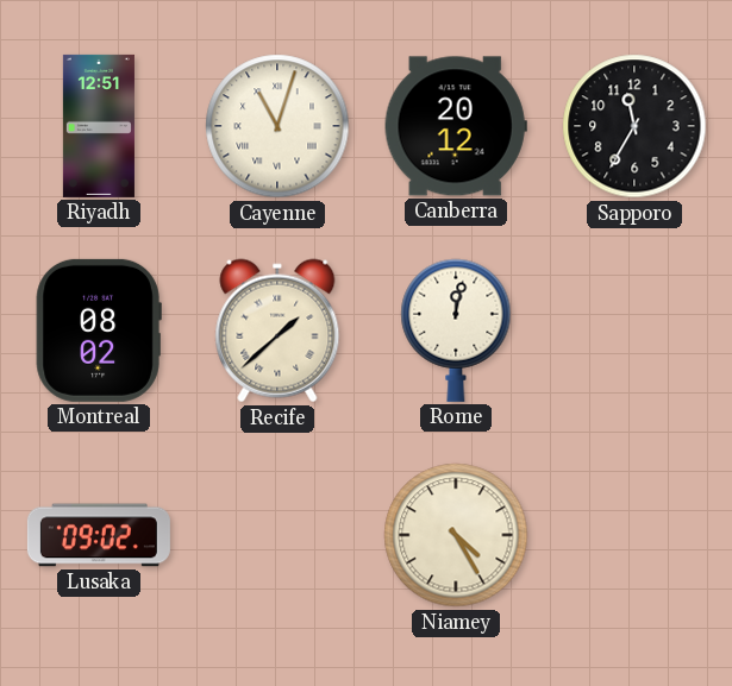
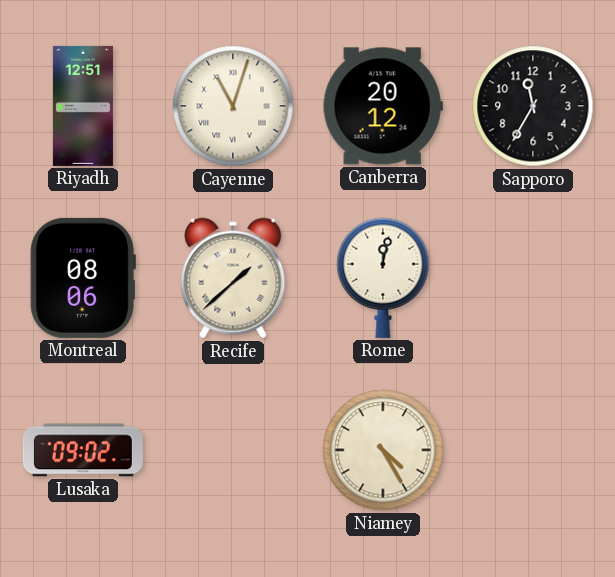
Montreal: 08:02 -> 08:06
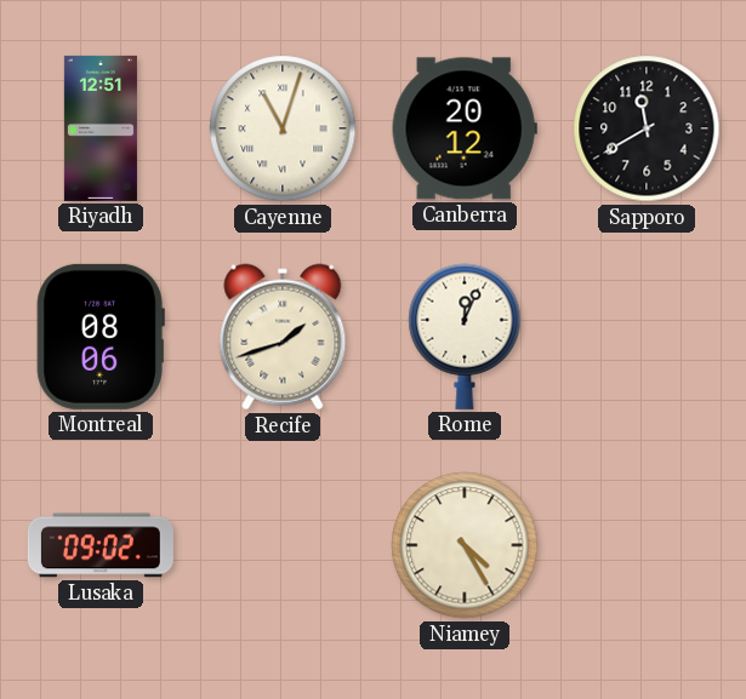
Sapporo: 11:35 -> 11:40
Recife: 1:38 -> 1:42
Rome: 12:02 -> 12:04
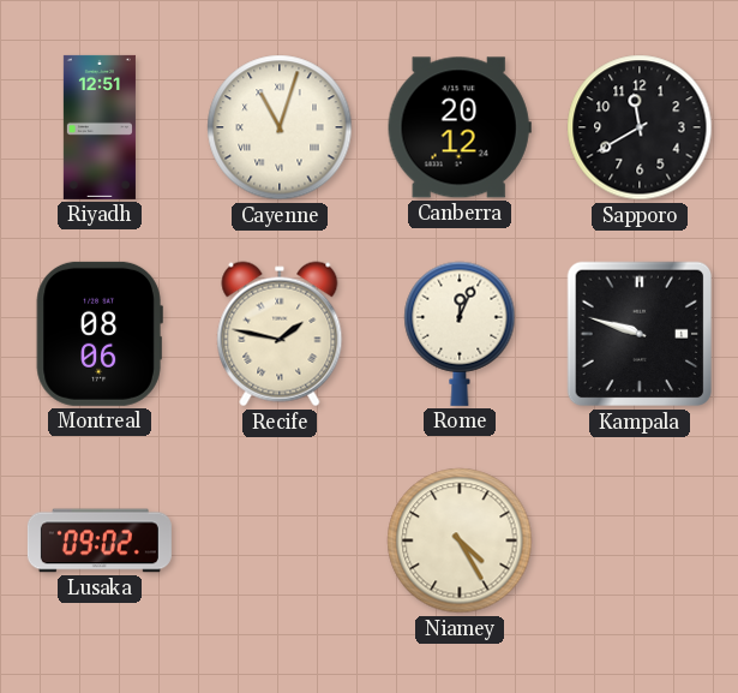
Recife: 1:42 -> 1:47
Kampala: none -> 9:48
